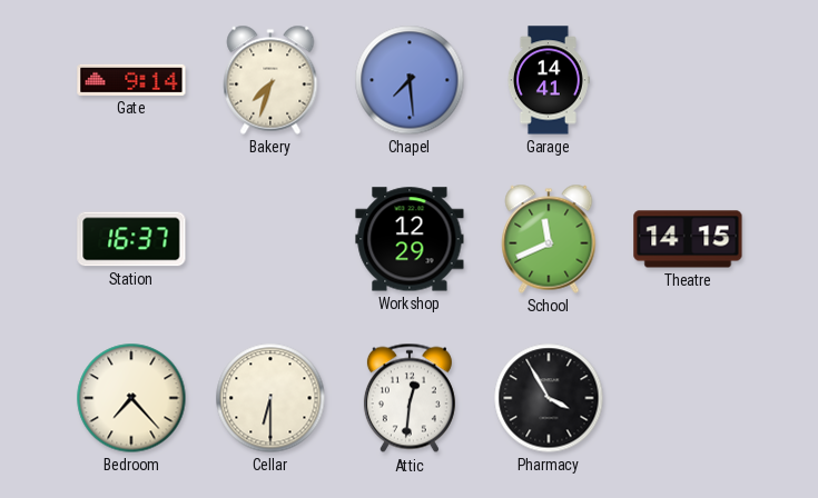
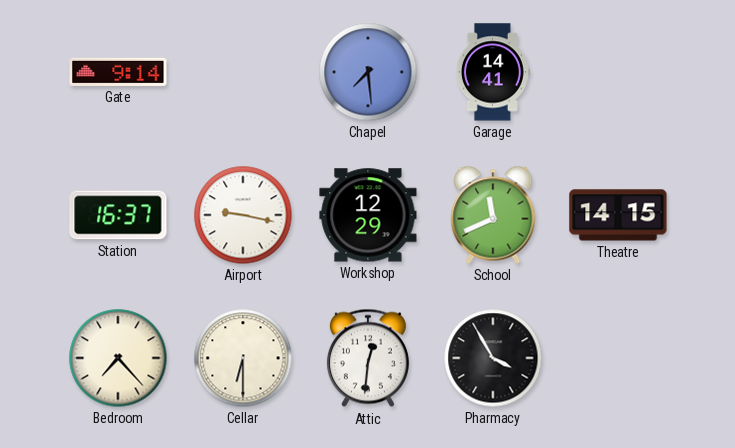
Bakery: 7:33 -> none
Airport: none -> 9:17
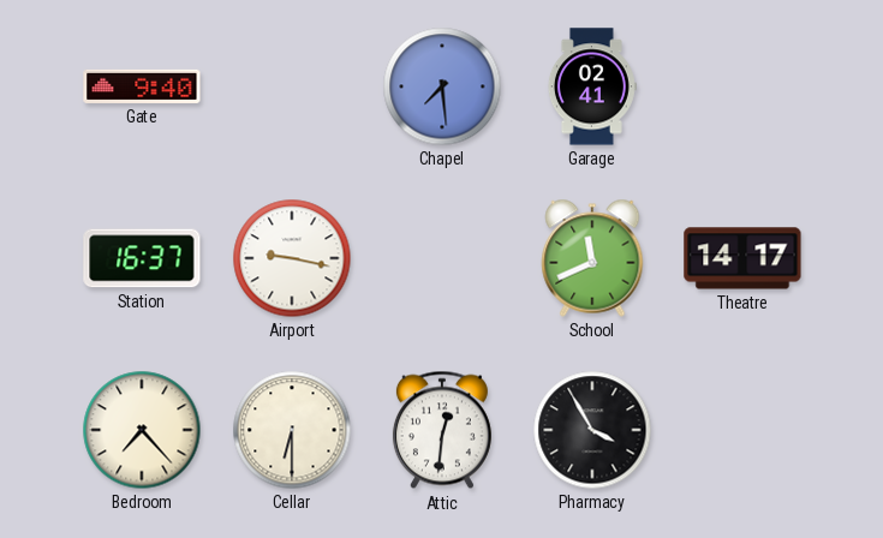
Gate: 9:14 -> 9:40
Garage: 14:41 -> 02:41
Workshop: 12:29 -> none
Theatre: 14:15 -> 14:17
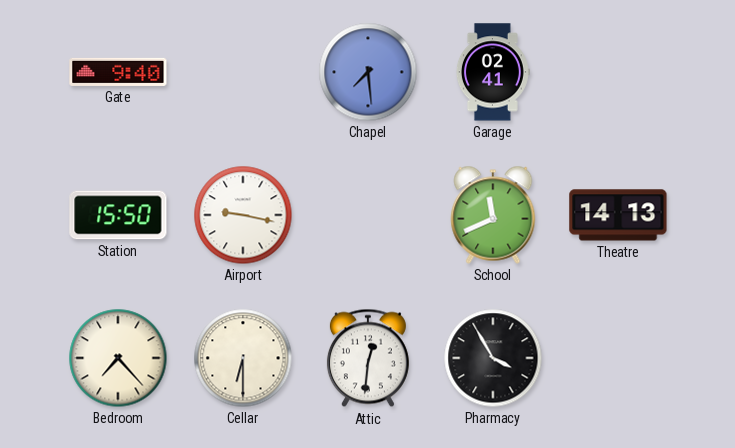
Station: 16:37 -> 15:50
Theatre: 14:17 -> 14:13
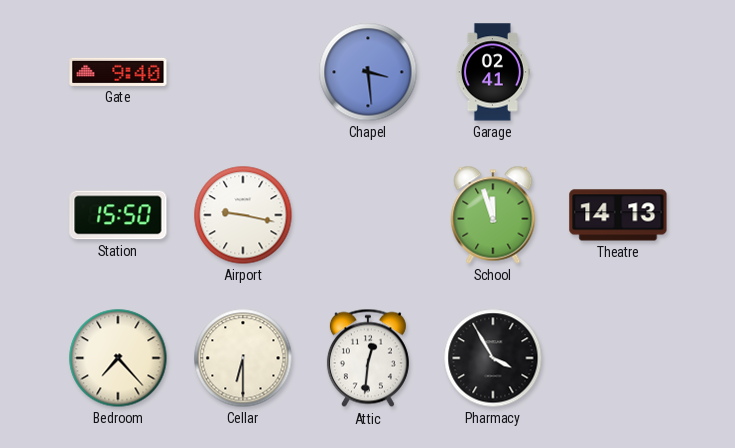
Chapel: 7:29 -> 3:29
School: 11:41 -> 11:57
